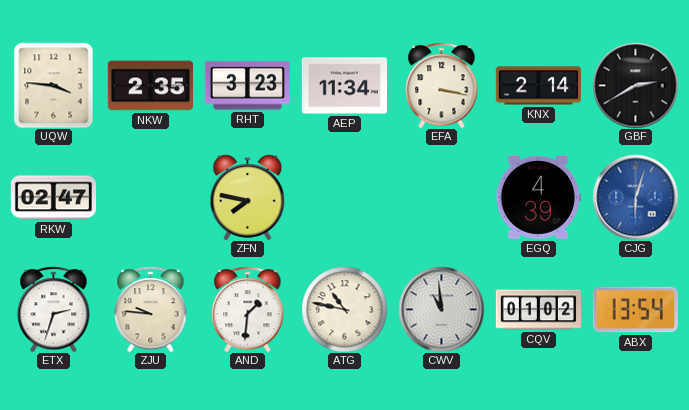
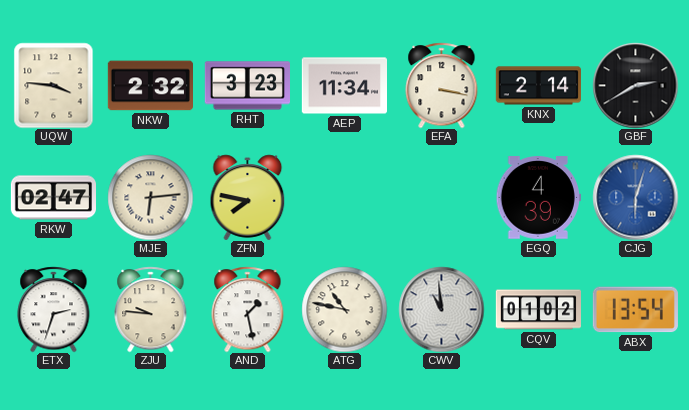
NKW: 2:35 -> 2:32
MJE: none -> 6:14
AND: 1:31 -> 1:28
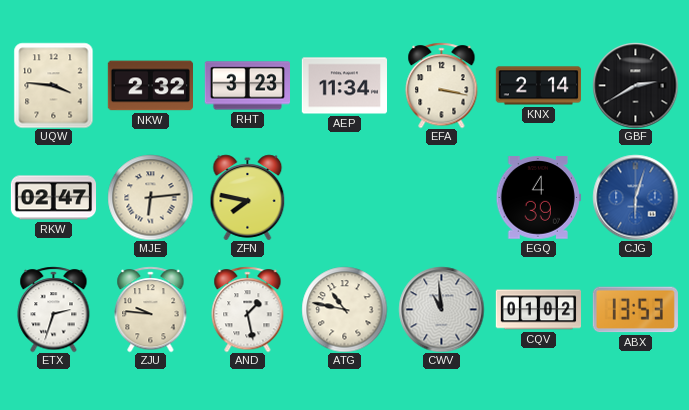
ABX: 13:54 -> 13:53
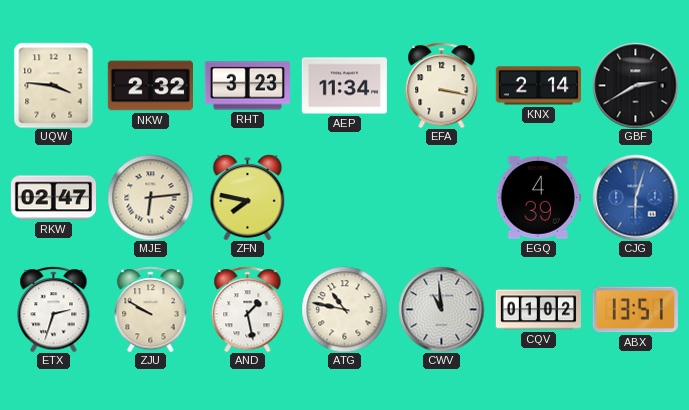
ZJU: 9:46 -> 9:50
ABX: 13:53 -> 13:51
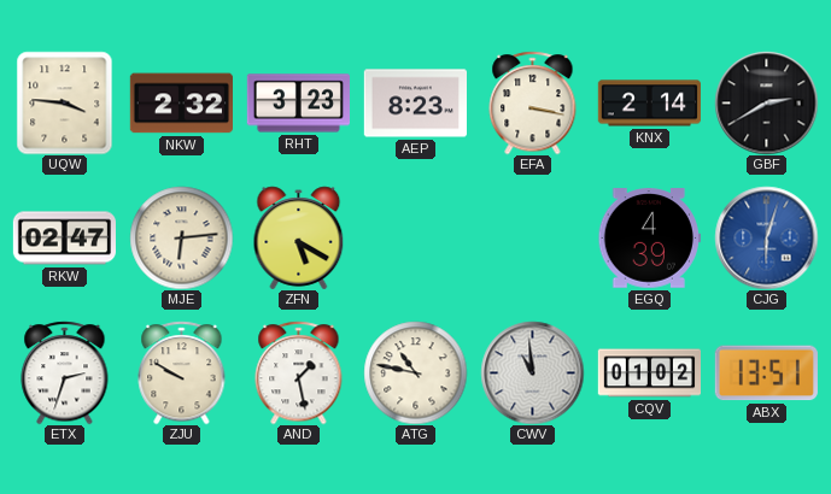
AEP: 11:34 -> 8:23
ZFN: 7:47 -> 5:20
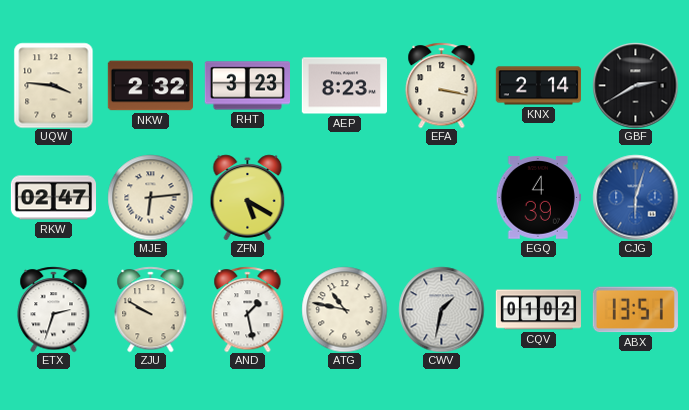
CWV: 10:59 -> 1:32
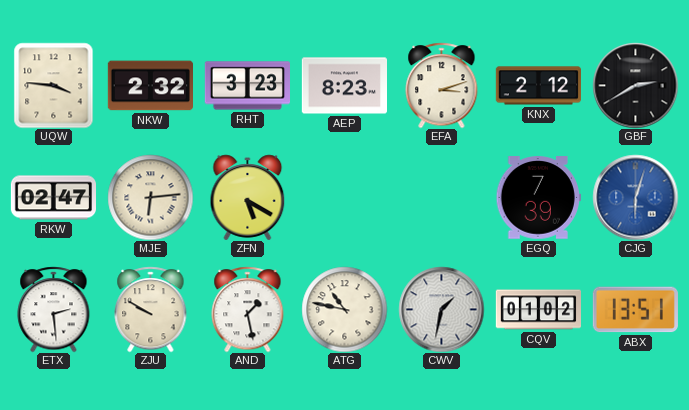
EFA: 3:17 -> 3:12
KNX: 2:14 -> 2:12
EGQ: 4:39 -> 7:39
ETX: 2:33 -> 2:29
